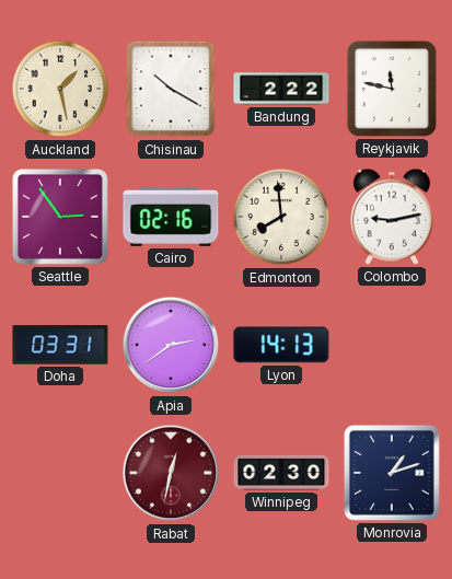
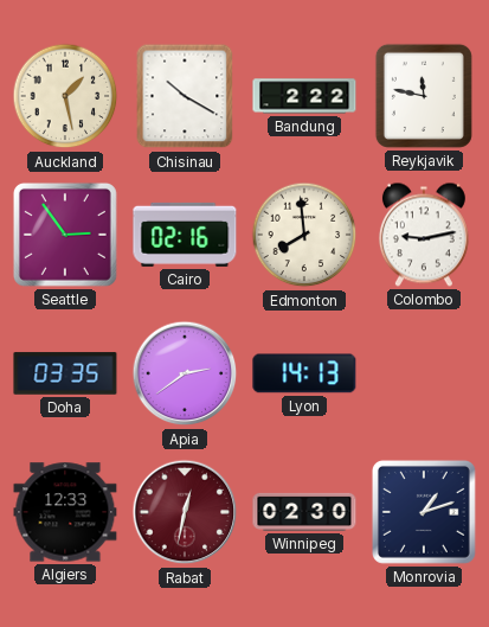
Doha: 03:31 -> 03:35
Algiers: none -> 12:33
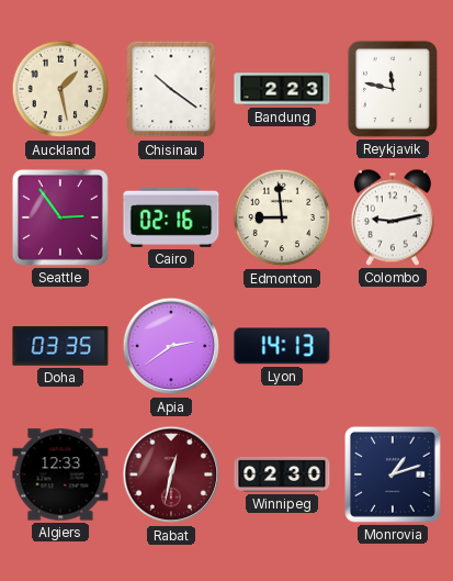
Chisinau: 10:20 -> 10:21
Bandung: 2:22 -> 2:23
Edmonton: 7:59 -> 8:59
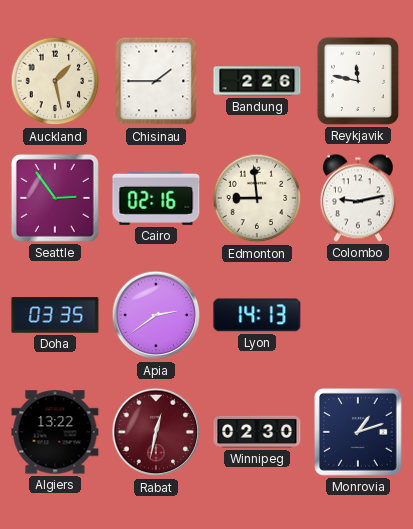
Chisinau: 10:21 -> 1:45
Bandung: 2:23 -> 2:26
Algiers: 12:33 -> 13:22
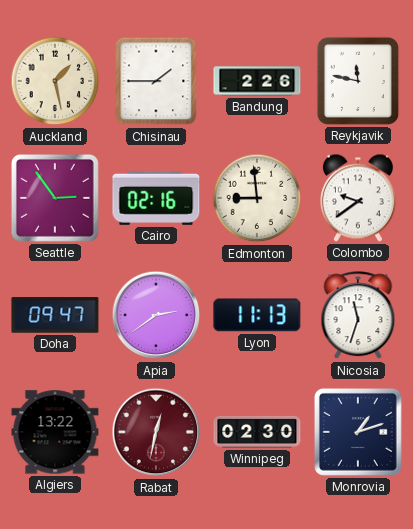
Colombo: 9:13 -> 9:39
Doha: 03:35 -> 09:47
Lyon: 14:13 -> 11:13
Nicosia: none -> 11:33
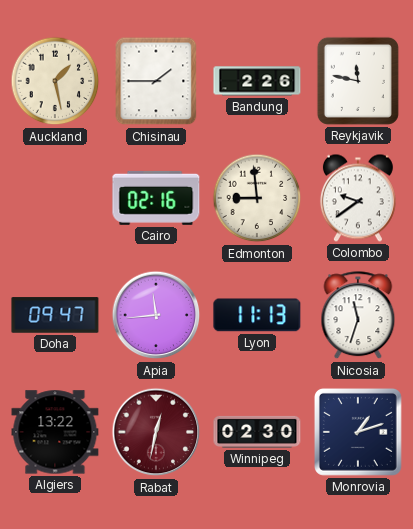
Seattle: 2:54 -> none
Apia: 2:39 -> 11:44
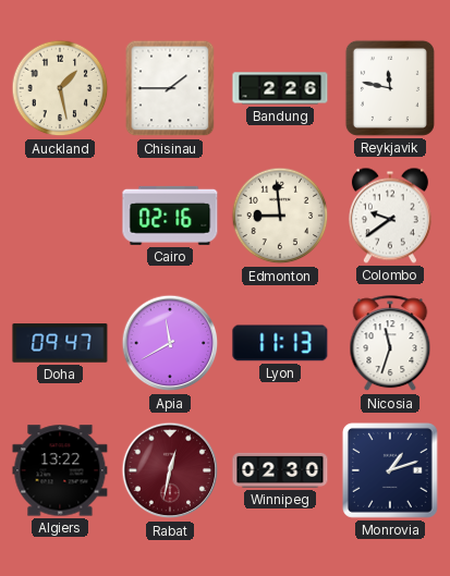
Apia: 11:44 -> 11:40
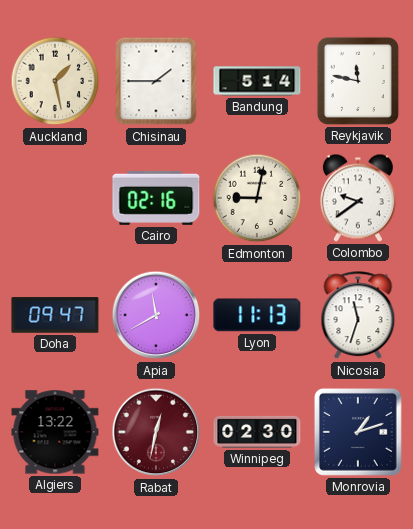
Bandung: 2:26 -> 5:14
Edmonton: 8:59 -> 9:02
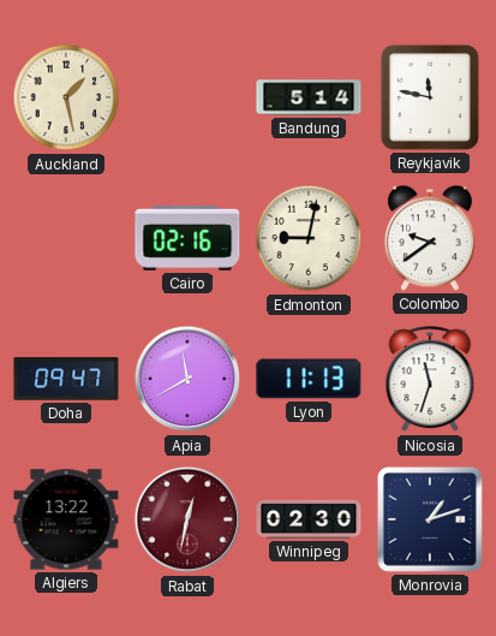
Chisinau: 1:45 -> none
